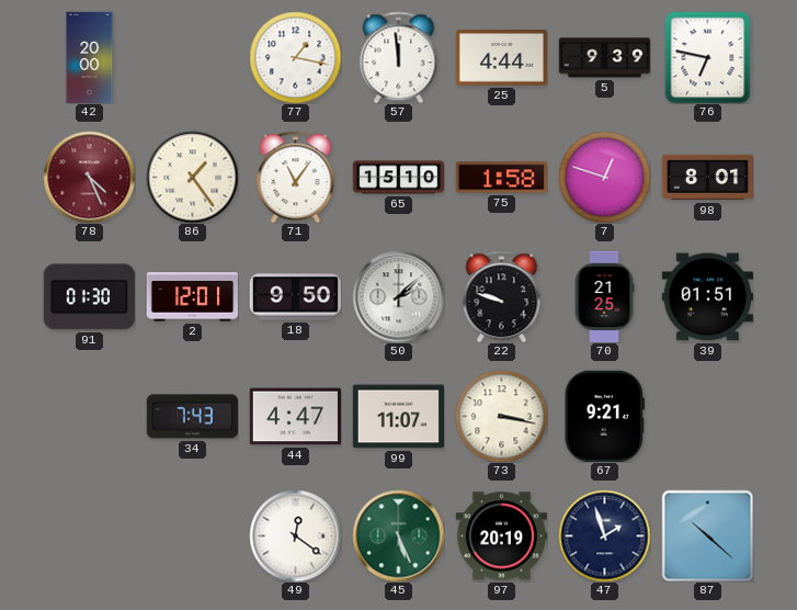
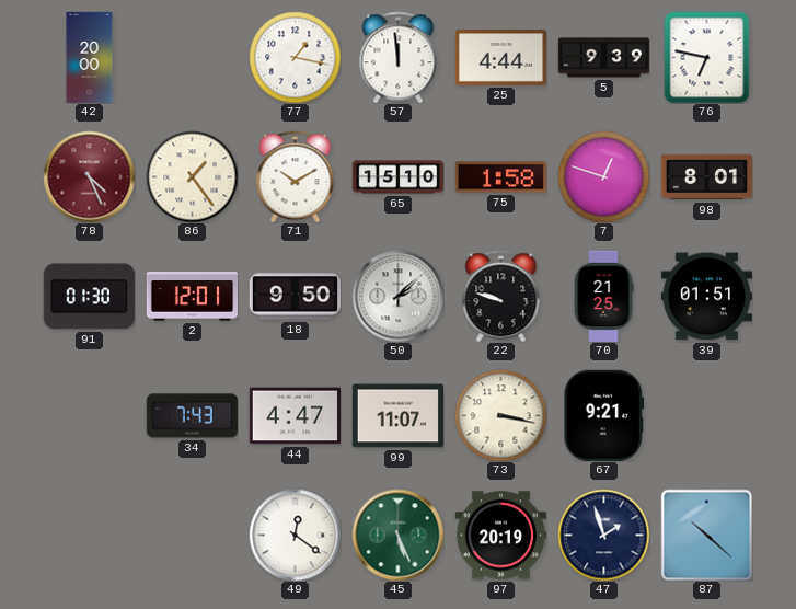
71: 11:06 -> 10:10
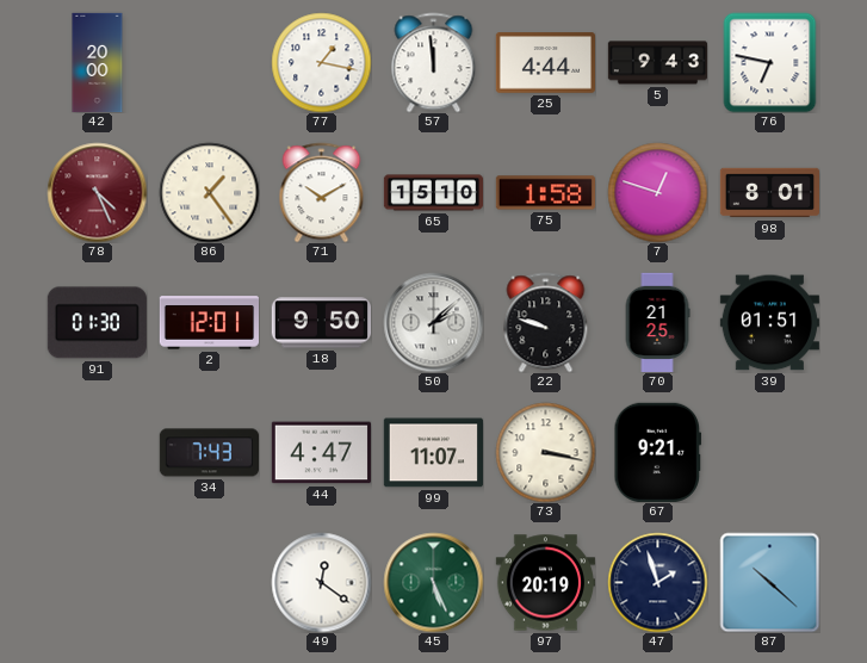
5: 9:39 -> 9:43
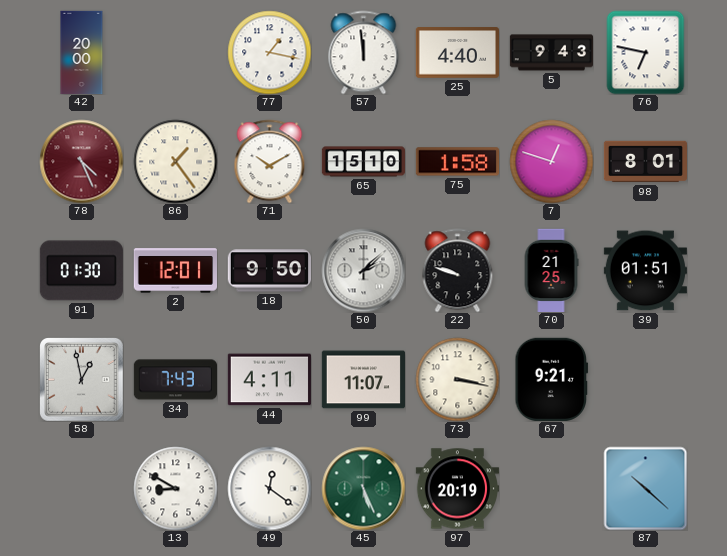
25: 4:44 -> 4:40
58: none -> 12:58
44: 4:47 -> 4:11
13: none -> 8:50
47: 1:57 -> none
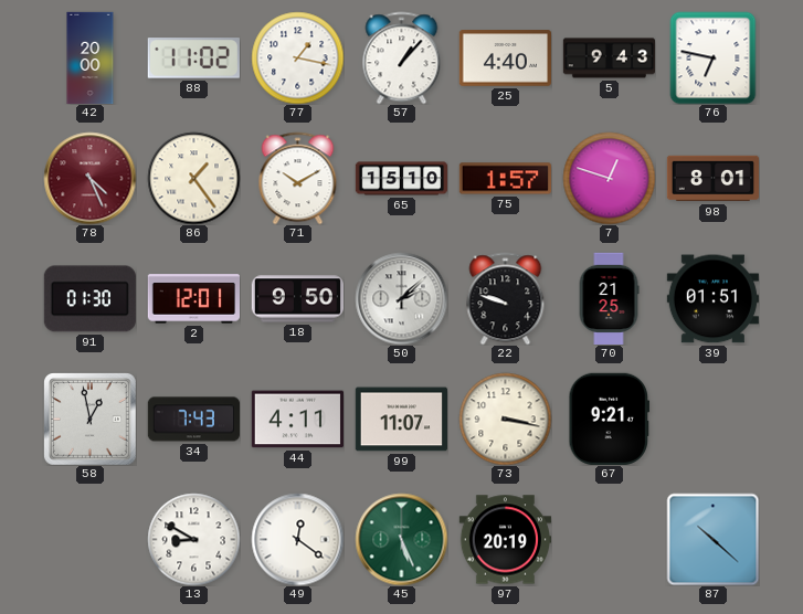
88: none -> 11:02
57: 11:59 -> 1:07
75: 1:58 -> 1:57
